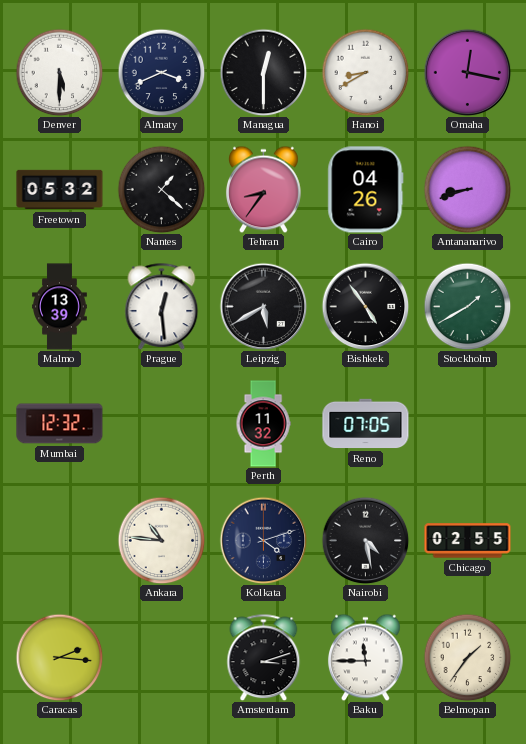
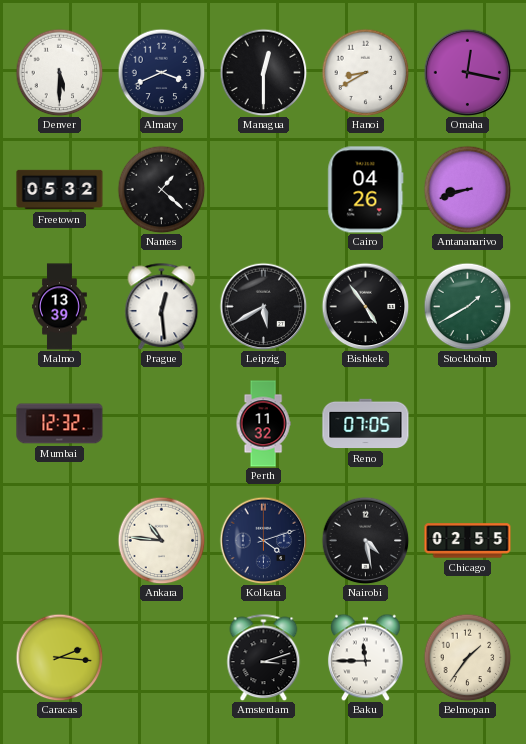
Tehran: 8:36 -> none
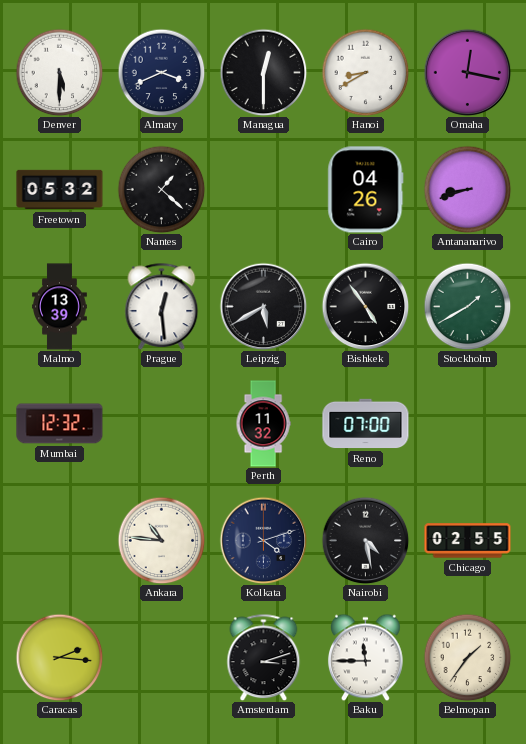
Reno: 07:05 -> 07:00
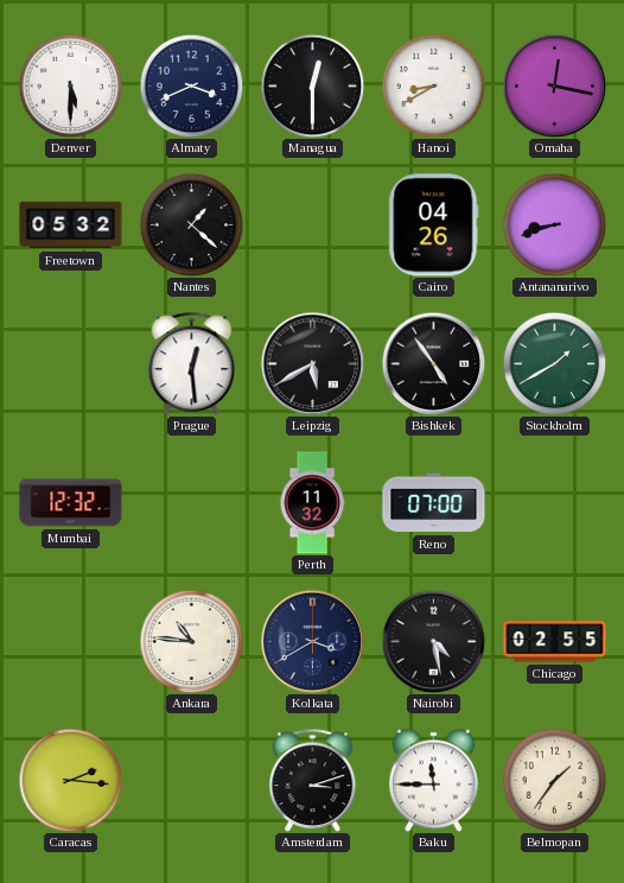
Malmo: 13:39 -> none
Kolkata: 4:12 -> 3:40
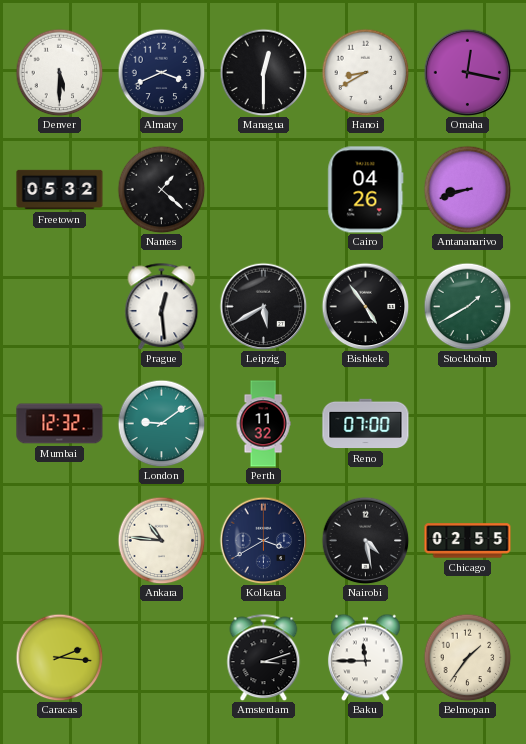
London: none -> 9:09
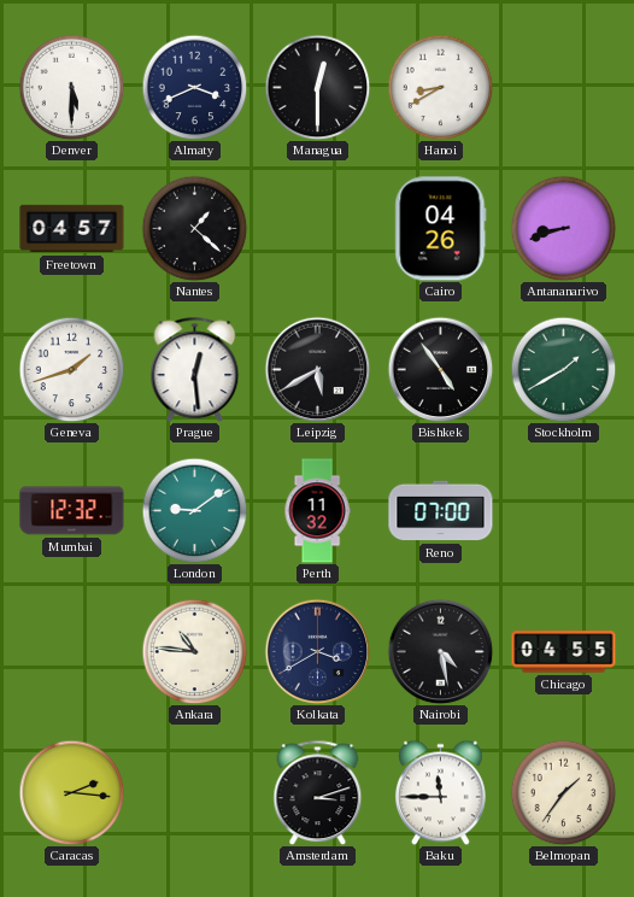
Omaha: 12:17 -> none
Freetown: 05:32 -> 04:57
Geneva: none -> 1:42
Chicago: 02:55 -> 04:55
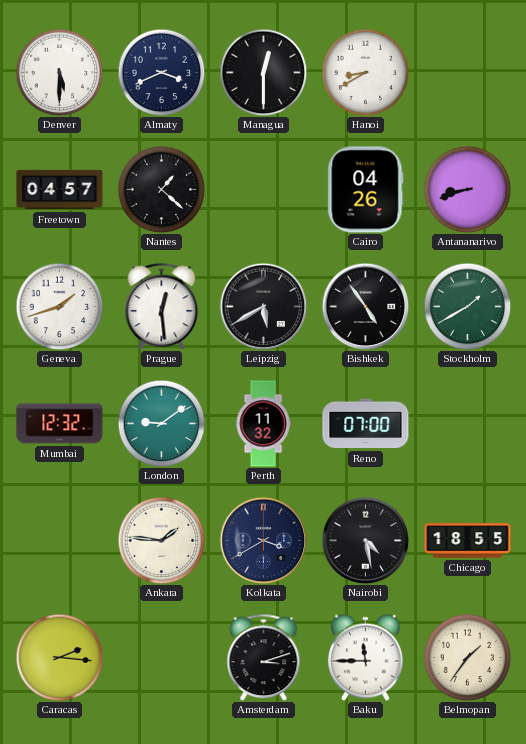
Ankara: 10:46 -> 1:46
Chicago: 04:55 -> 18:55
